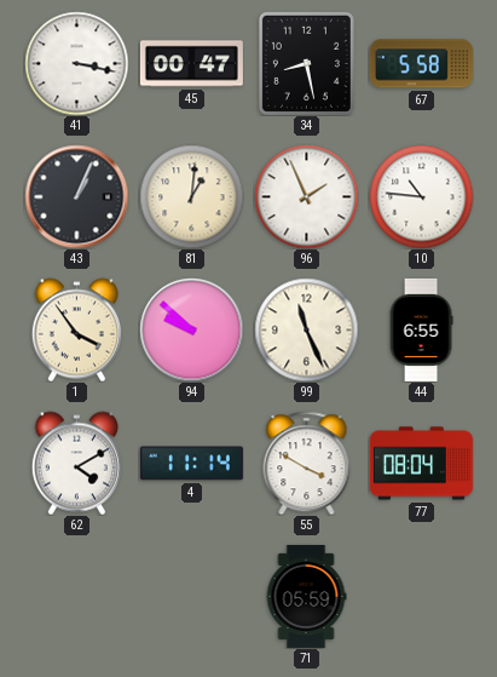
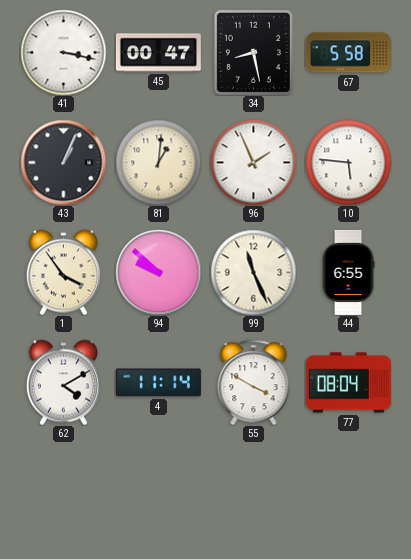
10: 10:46 -> 5:46
71: 05:59 -> none
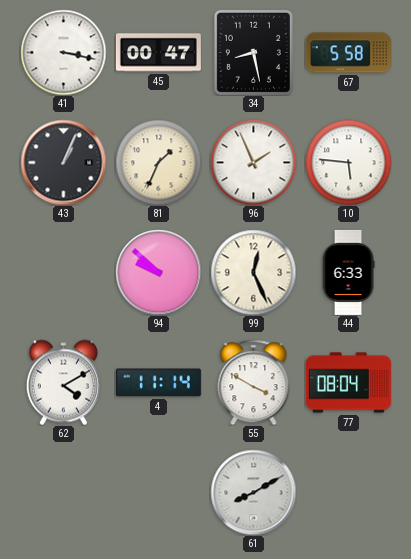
81: 1:01 -> 1:34
1: 3:54 -> none
99: 11:26 -> 12:26
44: 6:55 -> 6:33
61: none -> 8:10
